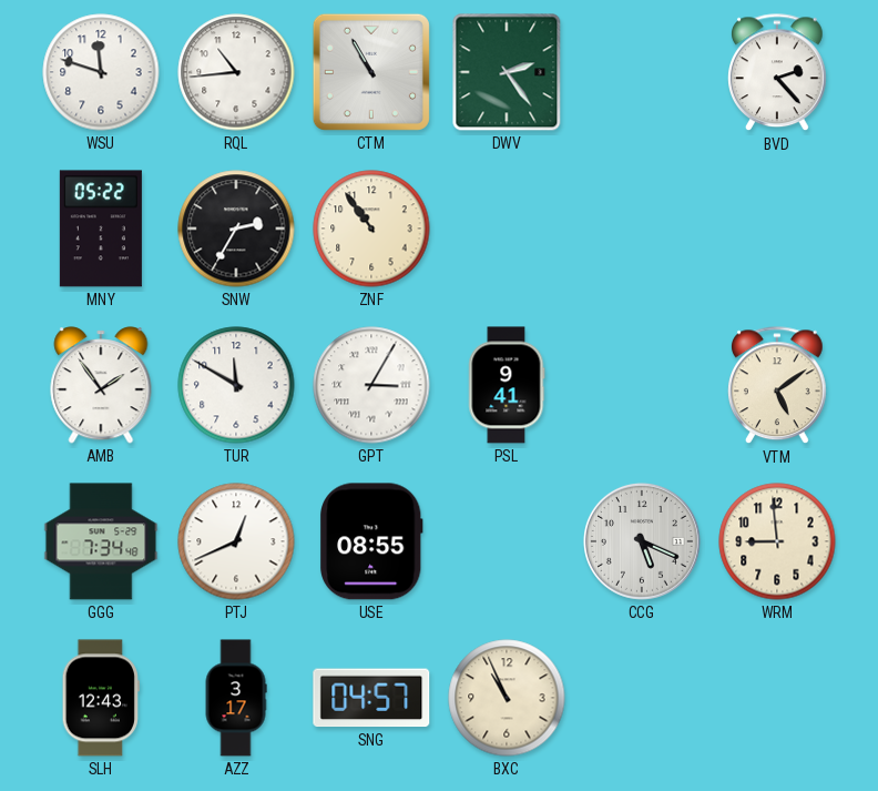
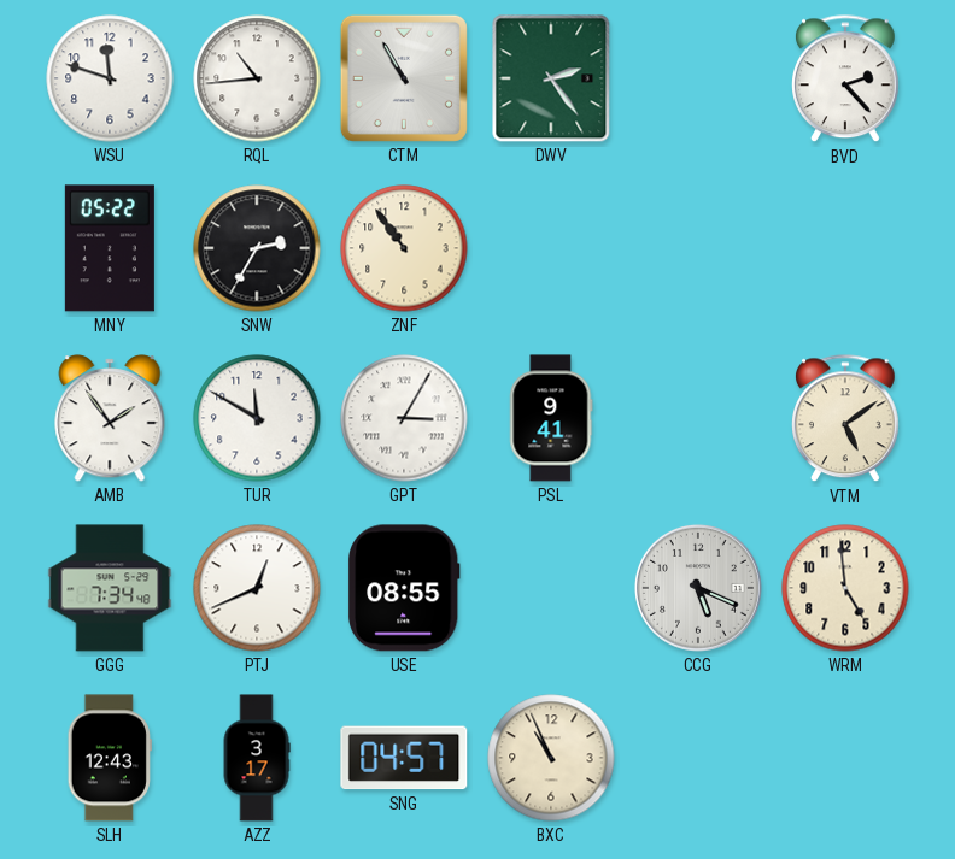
WRM: 8:59 -> 4:59
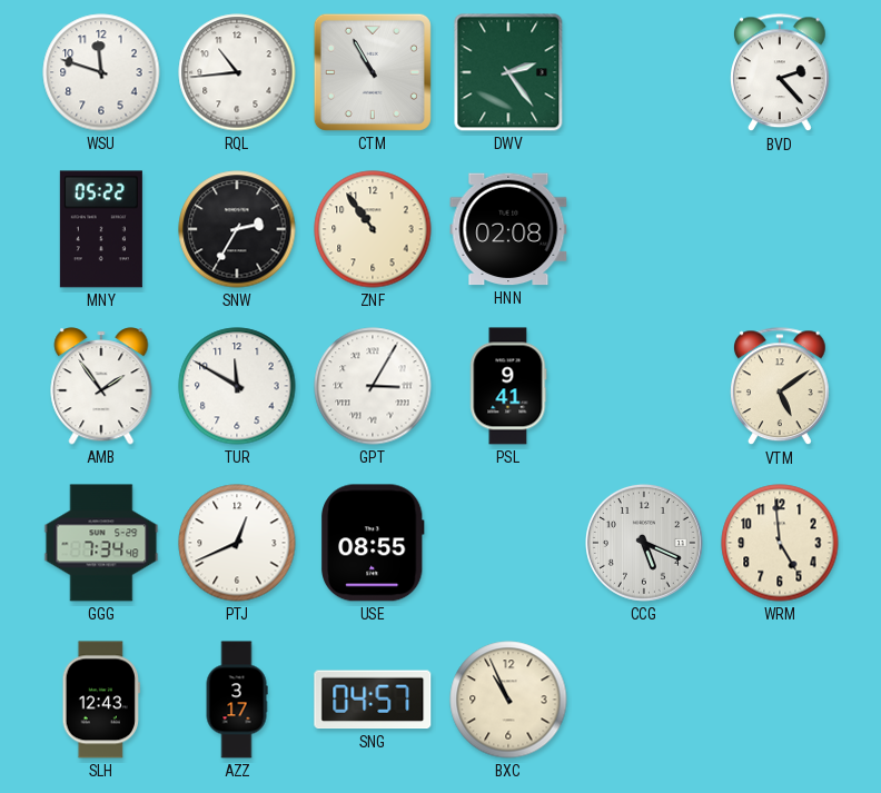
HNN: none -> 02:08
